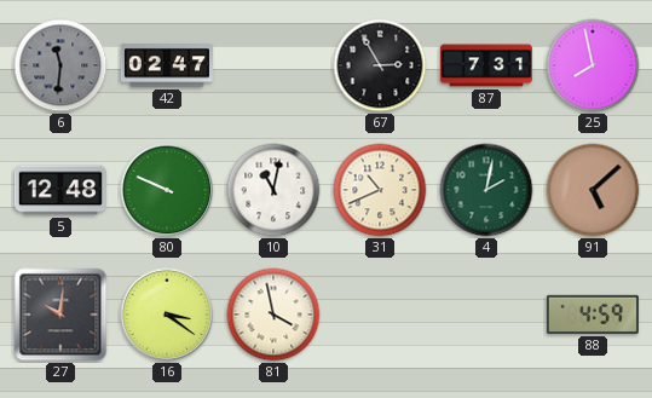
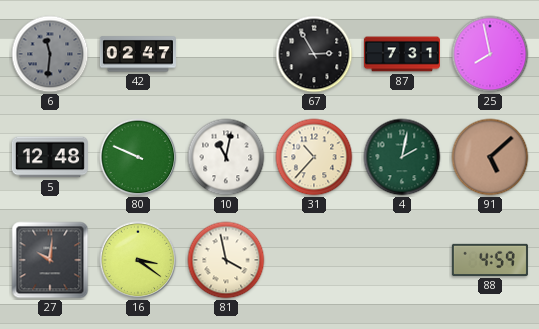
31: 10:41 -> 10:37
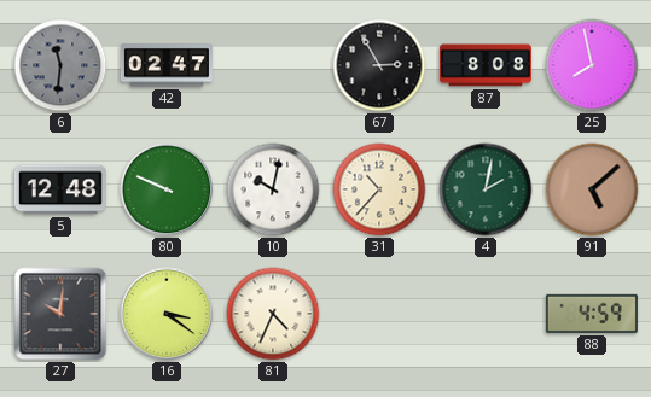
87: 7:31 -> 8:08
10: 11:02 -> 10:02
81: 3:58 -> 4:34
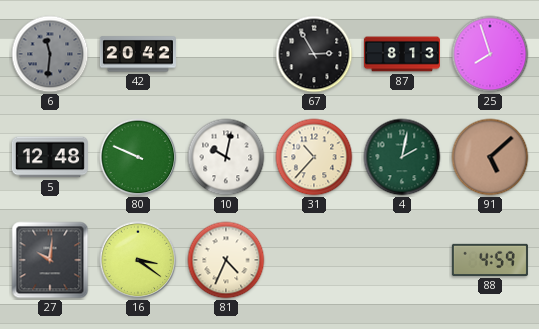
42: 02:47 -> 20:42
87: 8:08 -> 8:13
25: 7:58 -> 7:57
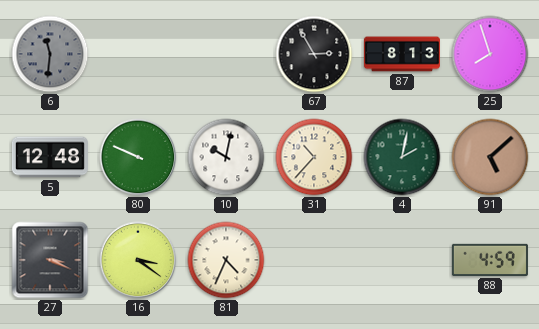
42: 20:42 -> none
27: 10:01 -> 3:19
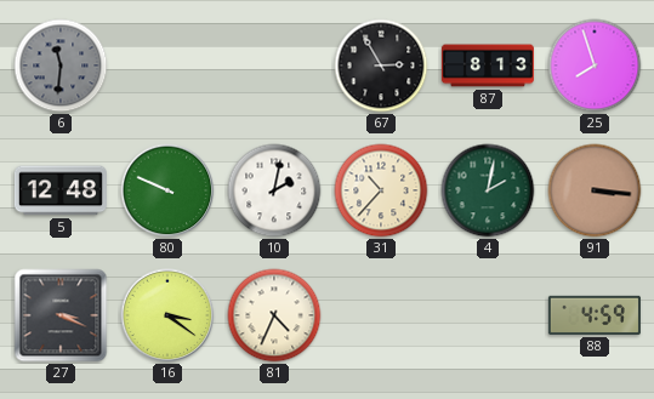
10: 10:02 -> 2:02
91: 5:08 -> 3:16
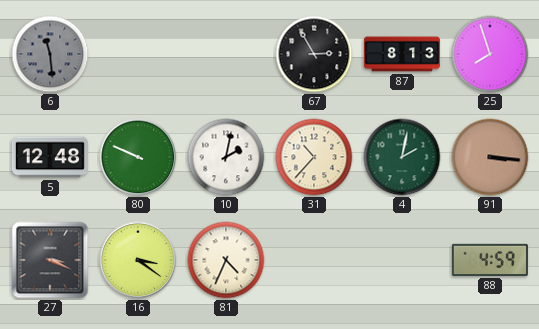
6: 11:31 -> 11:29
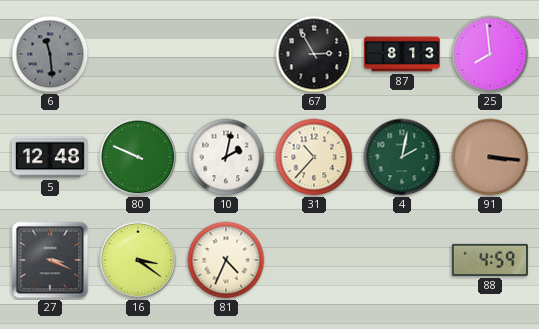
25: 7:57 -> 7:59
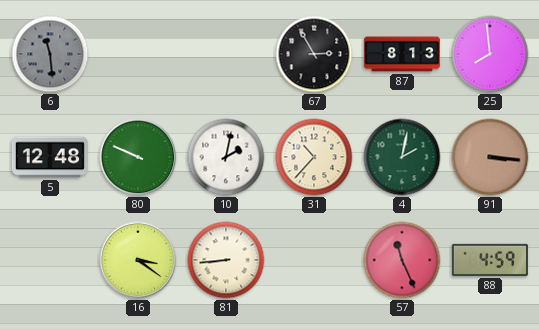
27: 3:19 -> none
81: 4:34 -> 8:44
57: none -> 11:26
